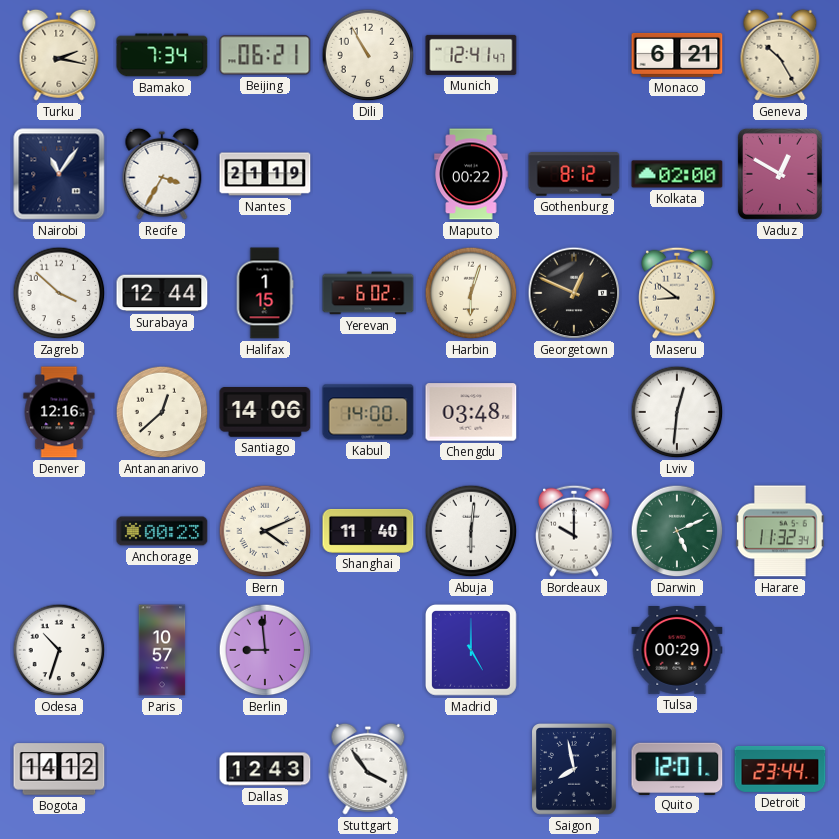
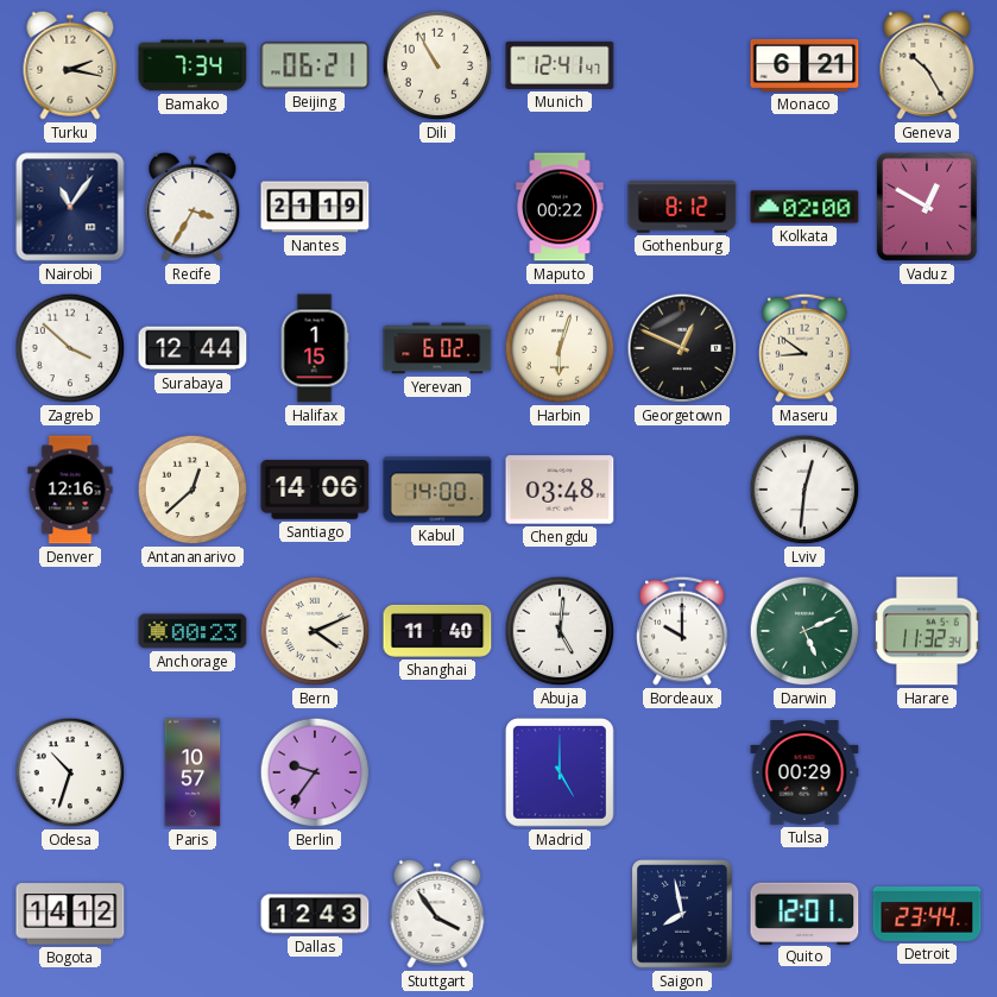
Abuja: 6:01 -> 5:01
Berlin: 8:59 -> 9:36
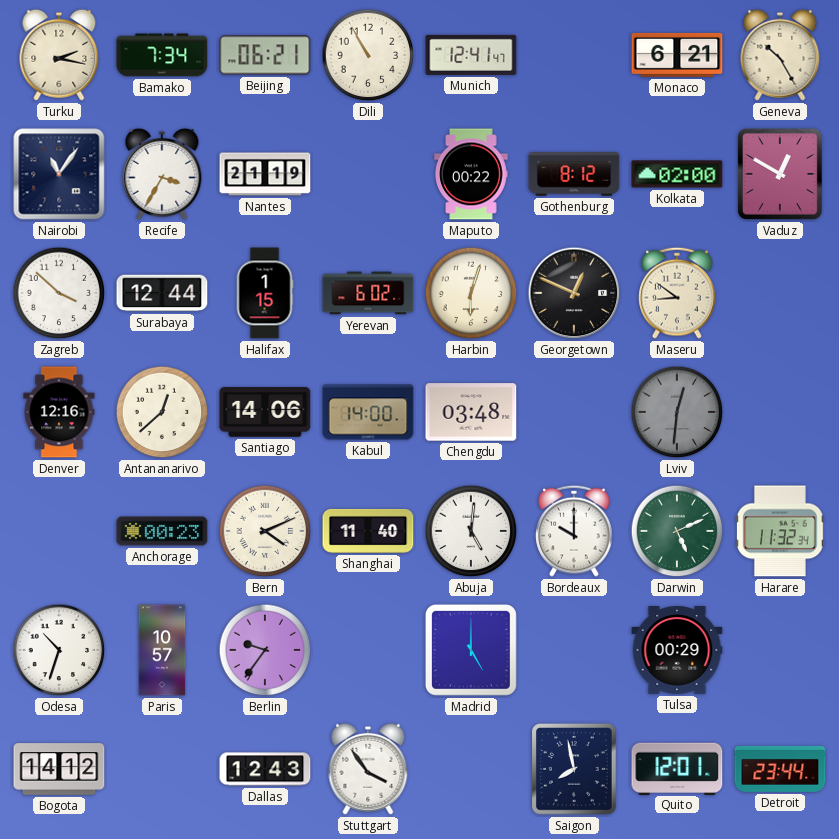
Lviv dial: white -> grey
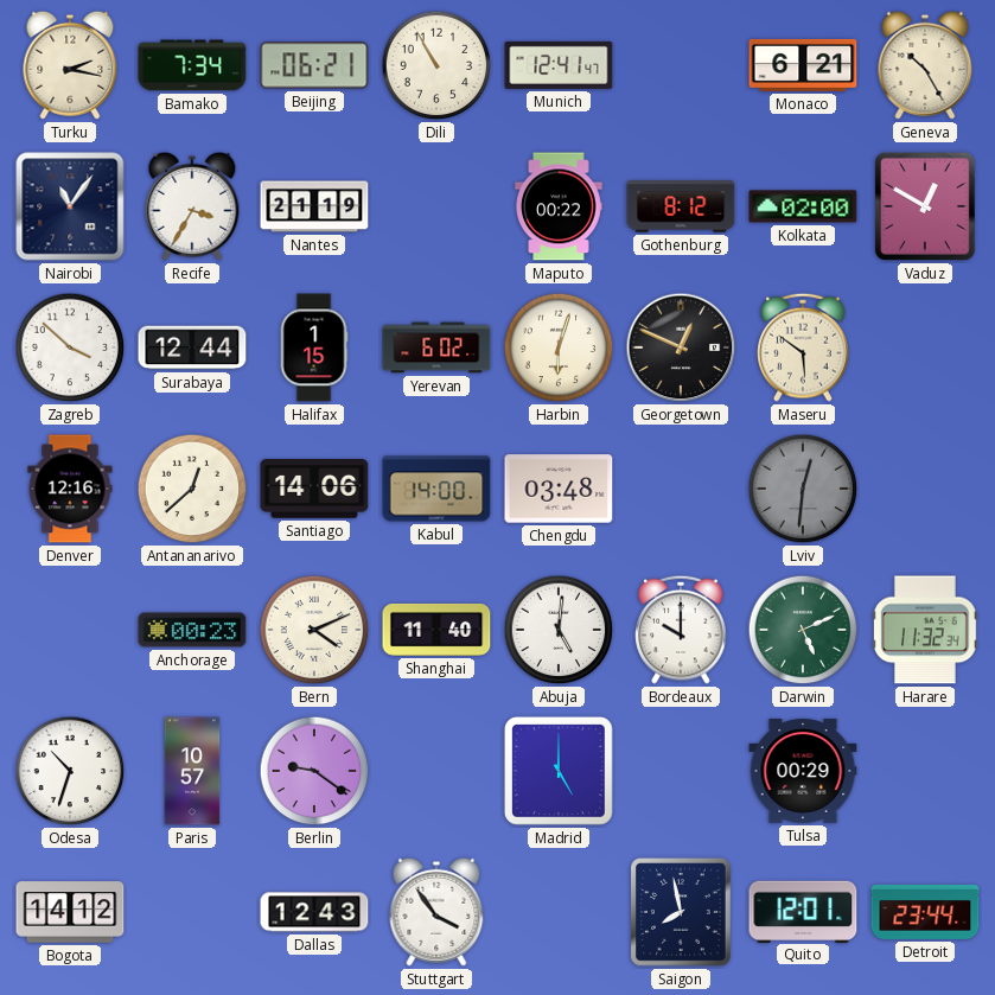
Maseru: 8:51 -> 5:51
Berlin: 9:36 -> 9:21
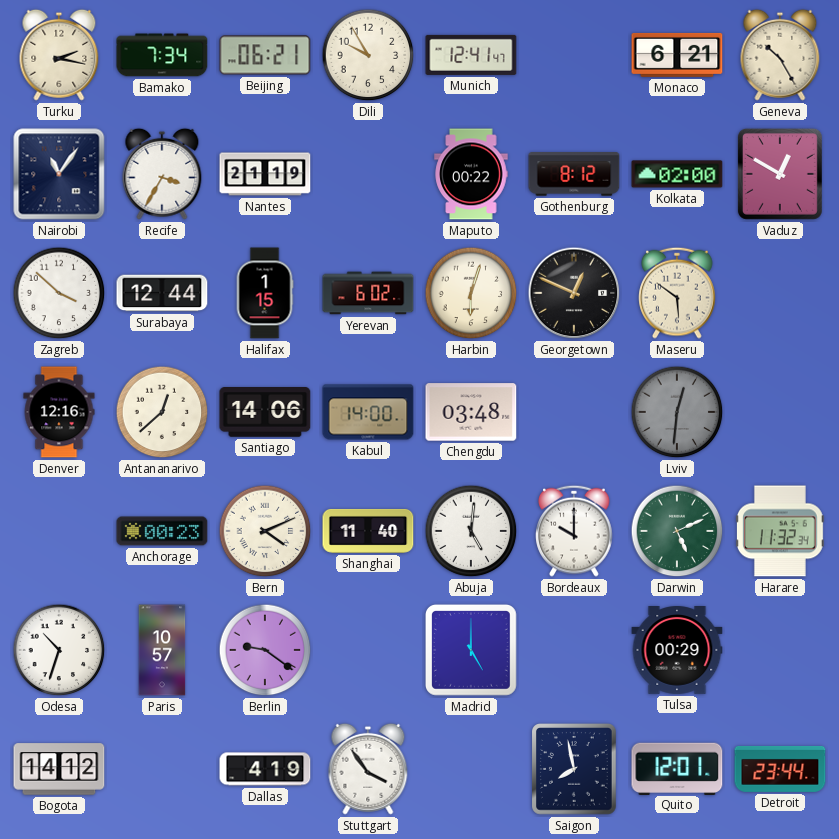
Dili: 10:55 -> 9:55
Dallas: 12:43 -> 4:19
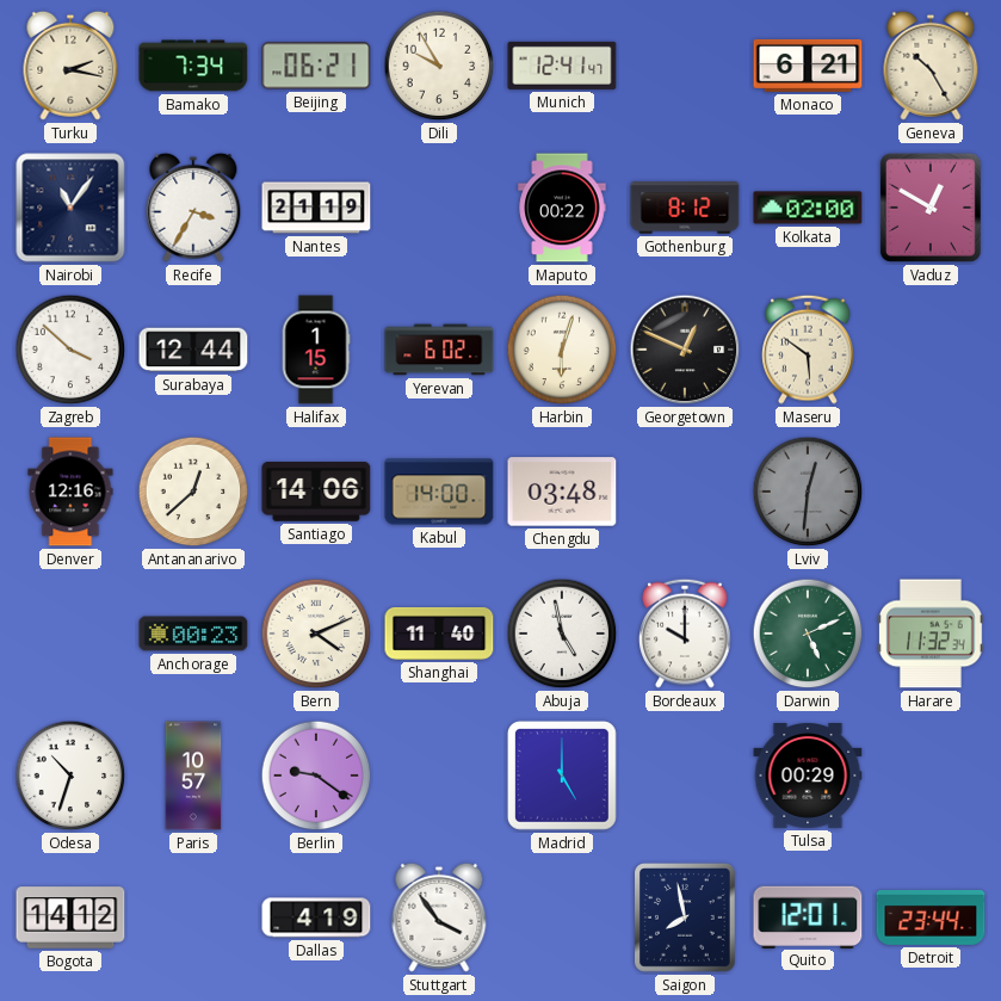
Abuja: 5:01 -> 4:58
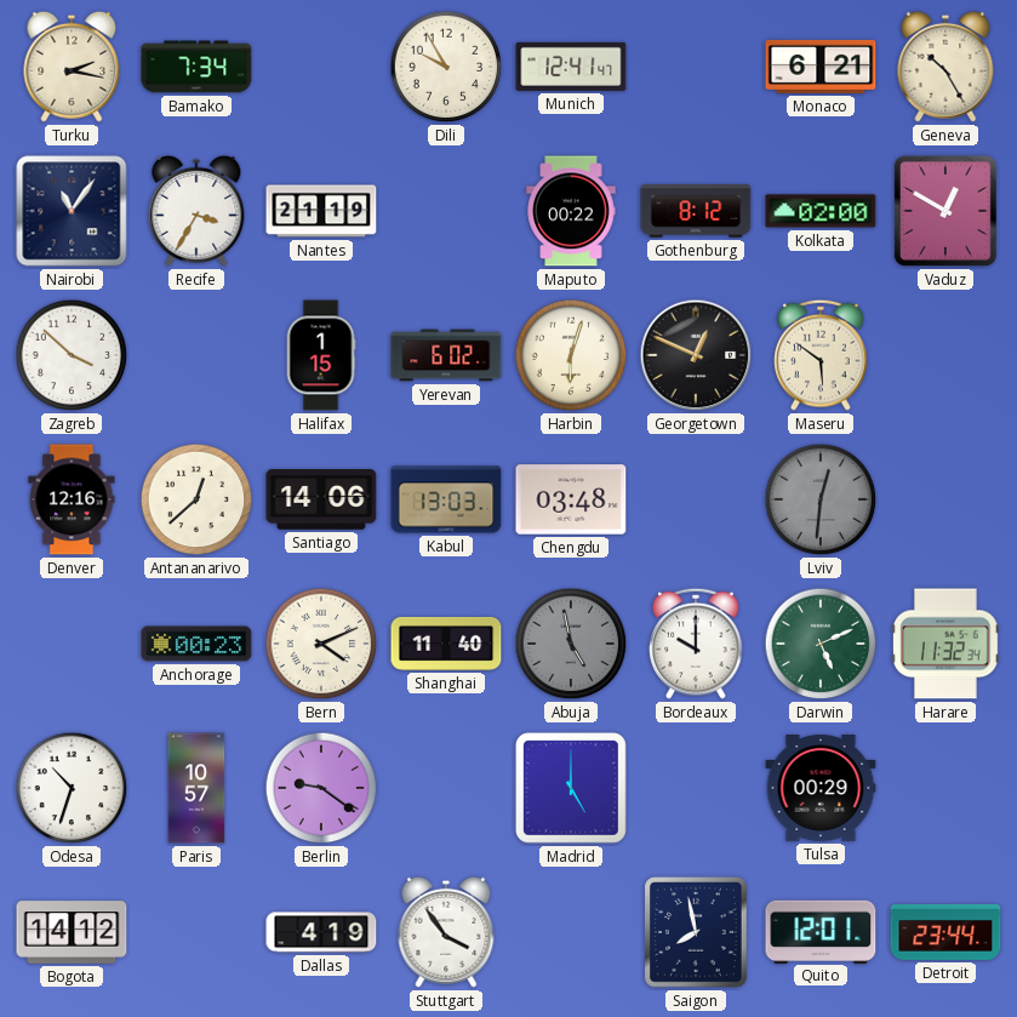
Beijing: 06:21 -> none
Surabaya: 12:44 -> none
Kabul: 14:00 -> 13:03
Abuja dial: white -> grey
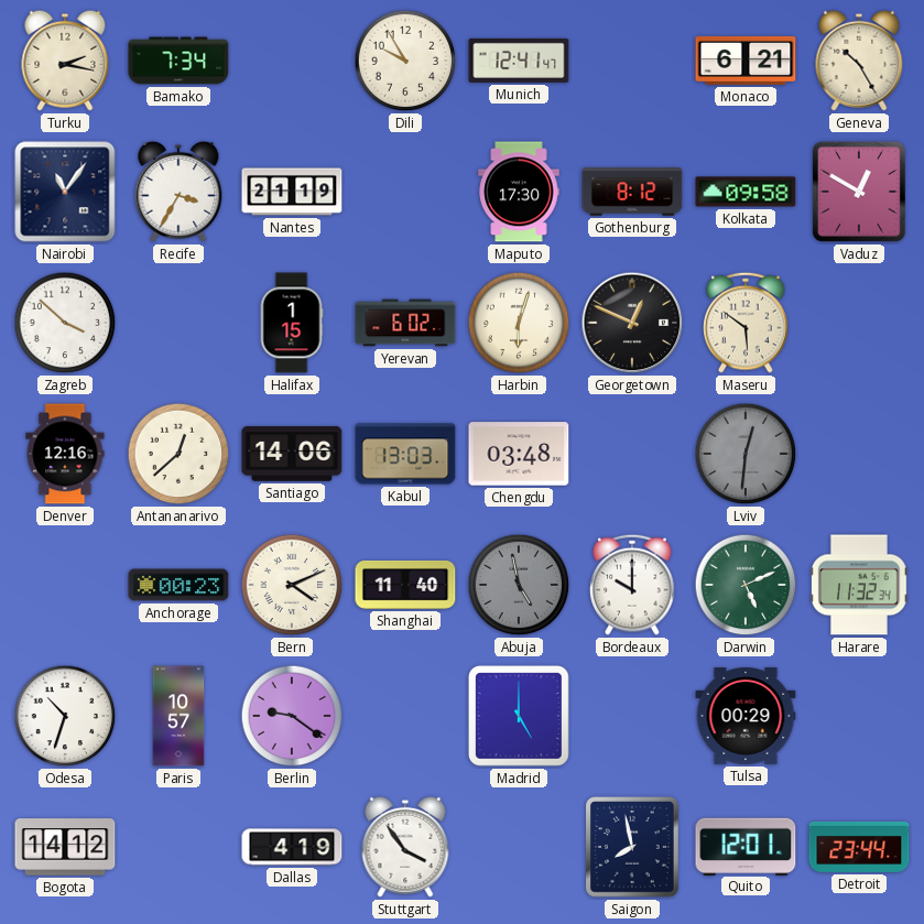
Maputo: 00:22 -> 17:30
Kolkata: 02:00 -> 09:58
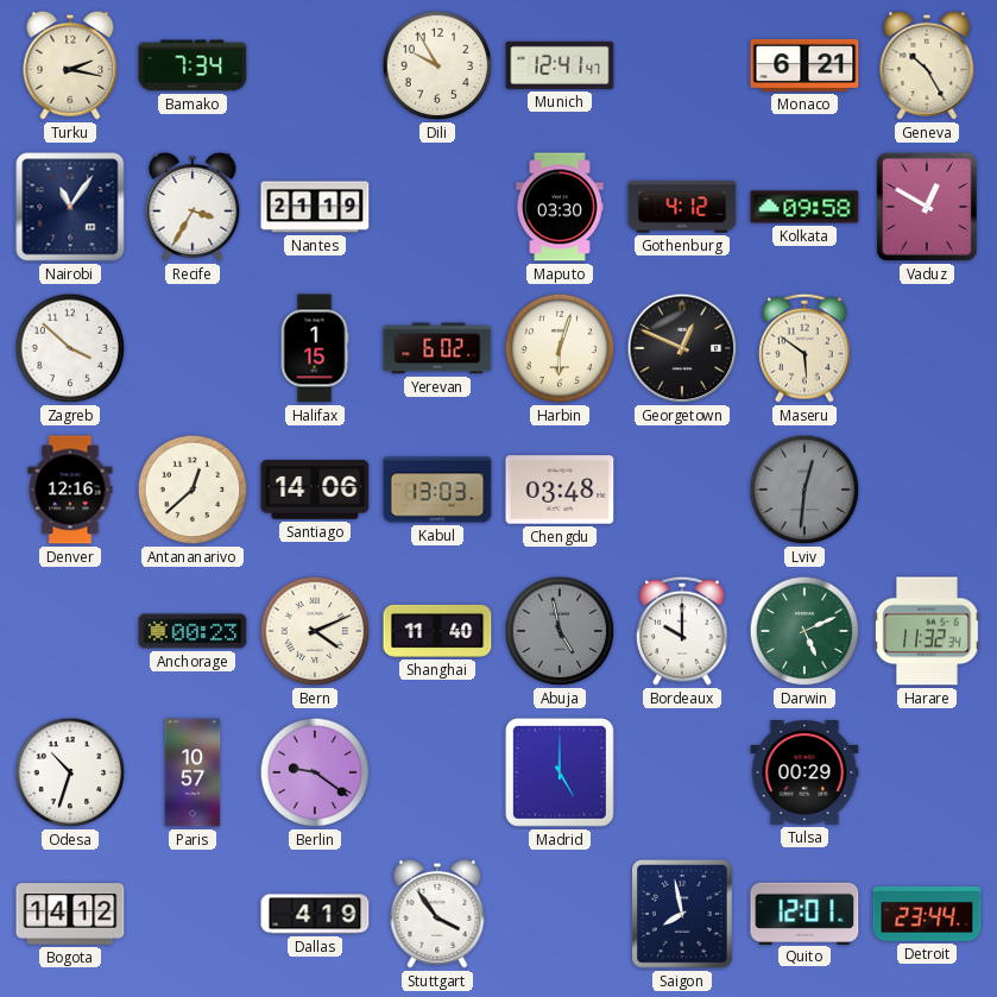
Maputo: 17:30 -> 03:30
Gothenburg: 8:12 -> 4:12
